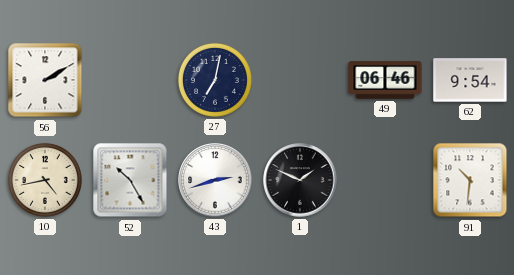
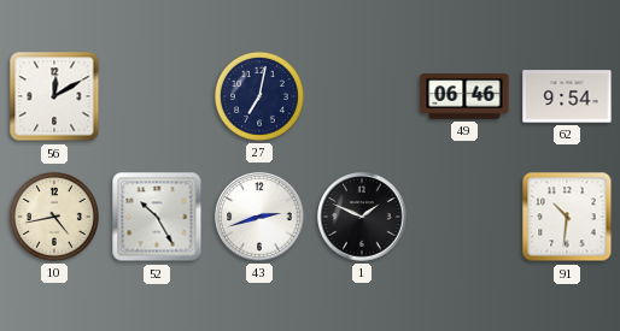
56: 2:10 -> 12:10
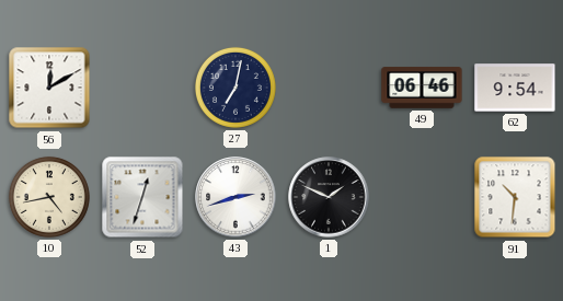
52: 10:25 -> 12:33
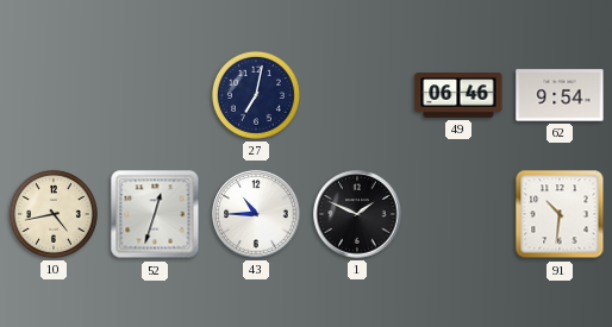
56: 12:10 -> none
43: 2:42 -> 10:45
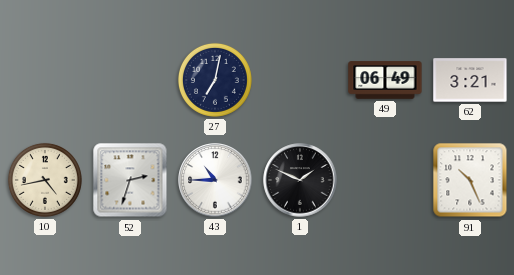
49: 06:46 -> 06:49
62: 9:54 -> 3:21
52: 12:33 -> 2:33
91: 10:31 -> 10:26
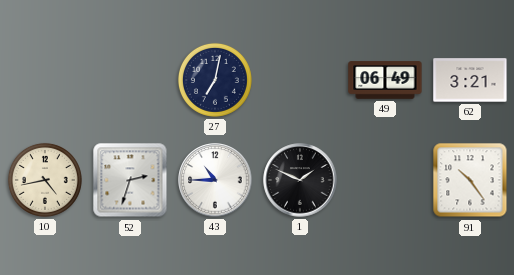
91: 10:26 -> 10:24
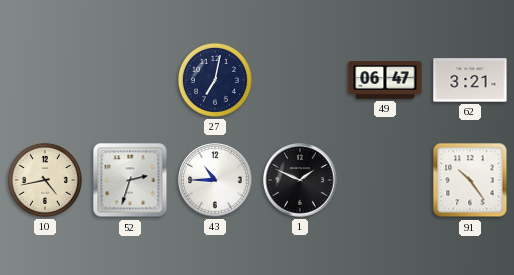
49: 06:49 -> 06:47
